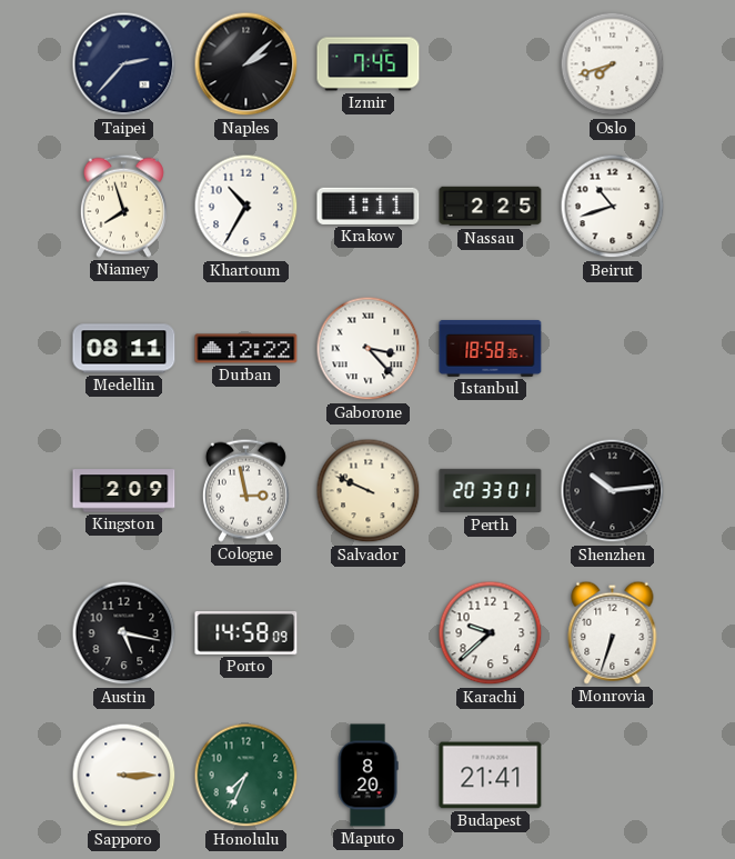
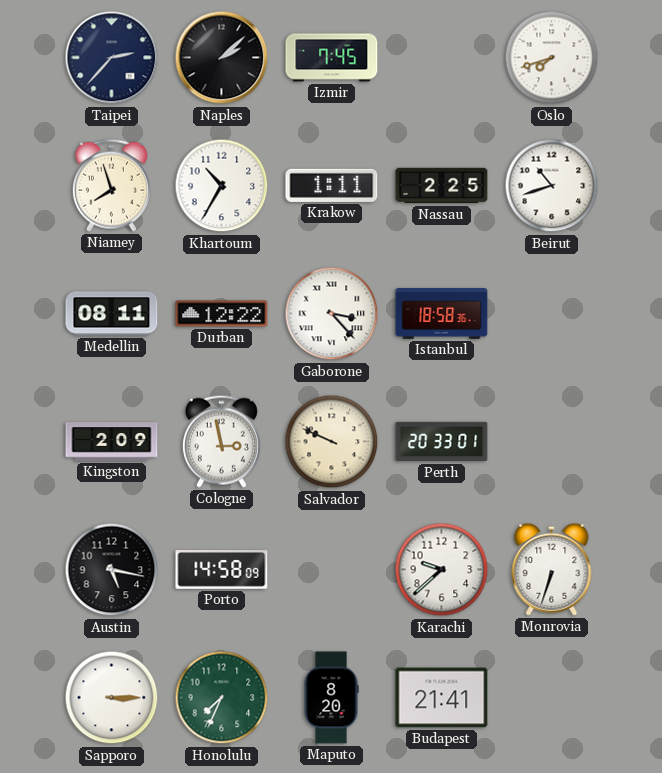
Shenzhen: 10:14 -> none
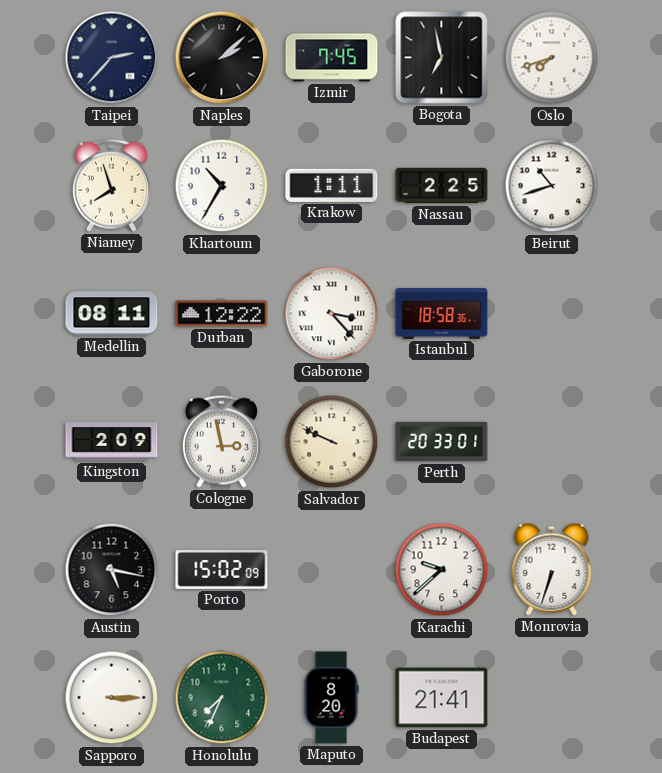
Bogota: none -> 6:58
Porto: 14:58 -> 15:02
